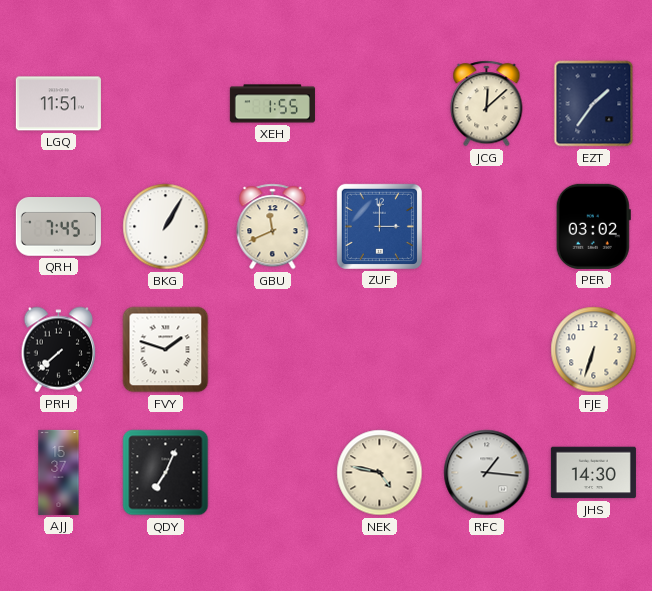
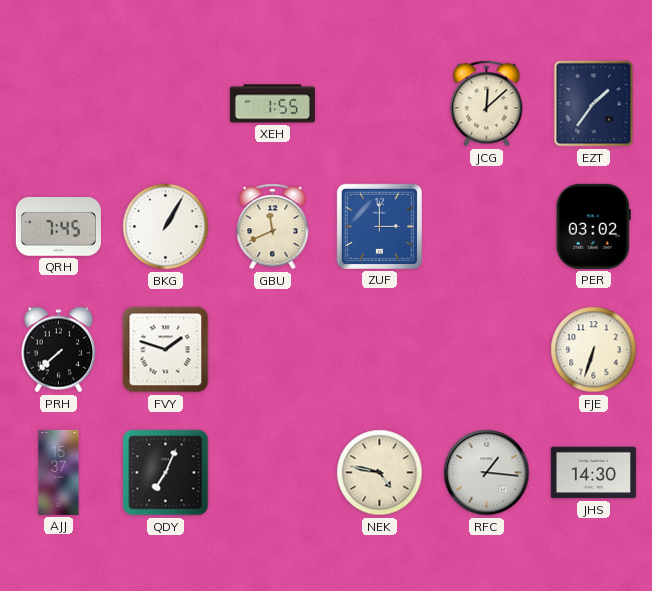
LGQ: 11:51 -> none
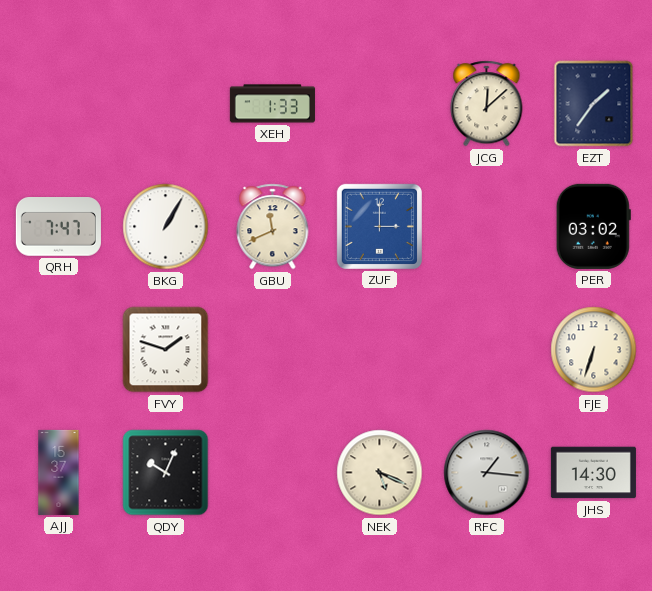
XEH: 1:55 -> 1:33
QRH: 7:45 -> 7:47
PRH: 7:38 -> none
QDY: 7:04 -> 10:04
NEK: 4:47 -> 5:19
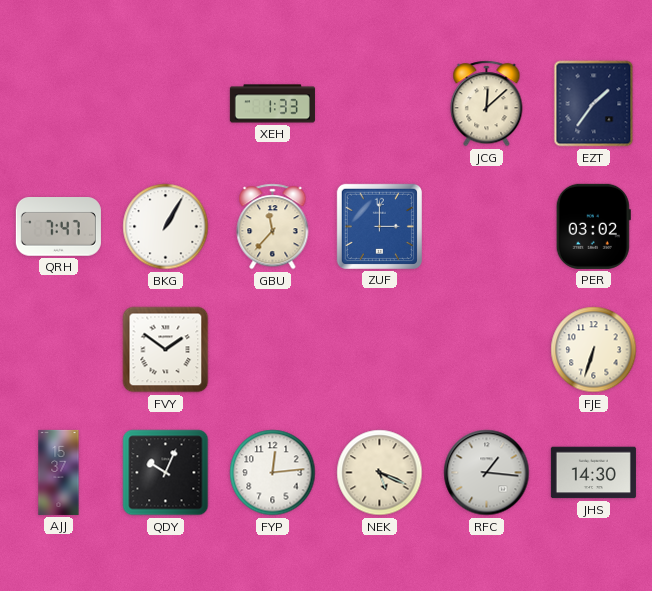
GBU: 11:41 -> 11:37
FVY: 1:48 -> 1:51
FYP: none -> 12:14
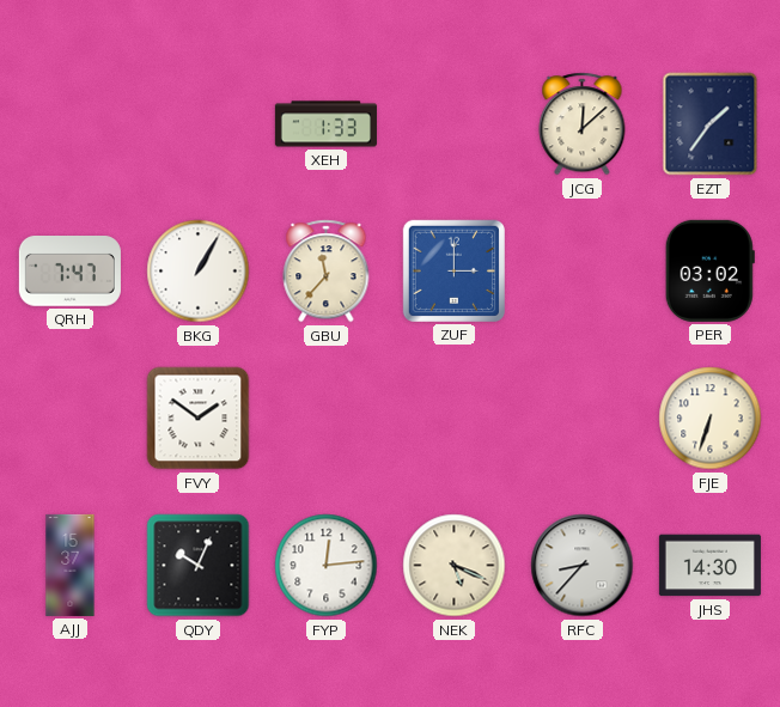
RFC: 1:16 -> 8:37
